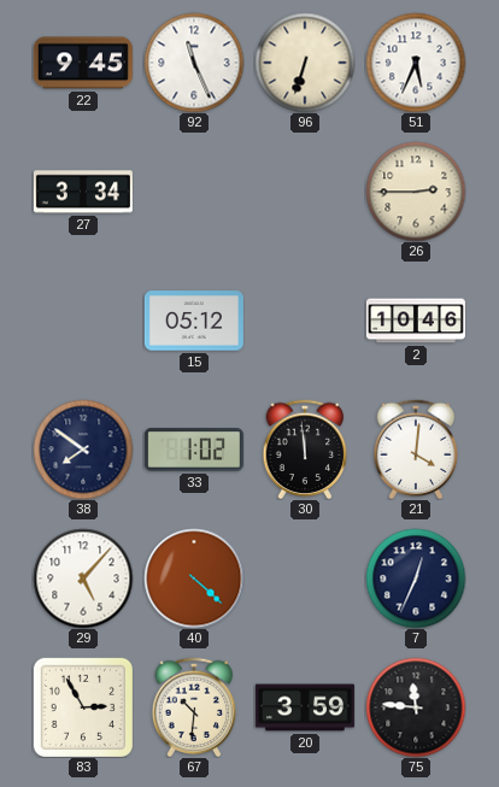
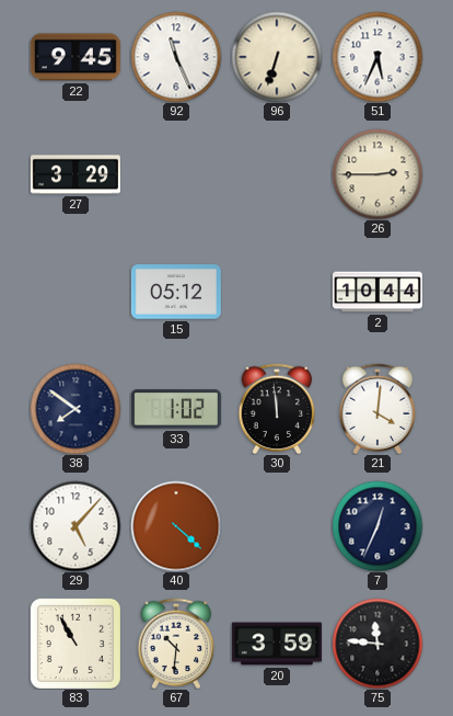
27: 3:34 -> 3:29
2: 10:46 -> 10:44
83: 2:55 -> 10:55
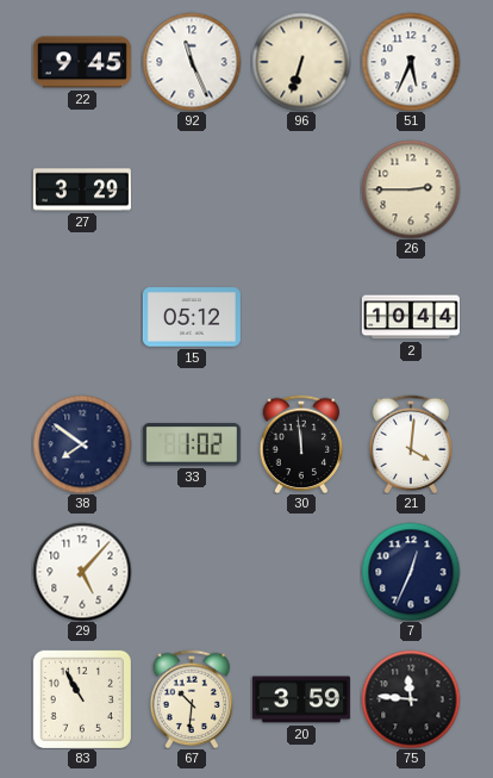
40: 4:22 -> none
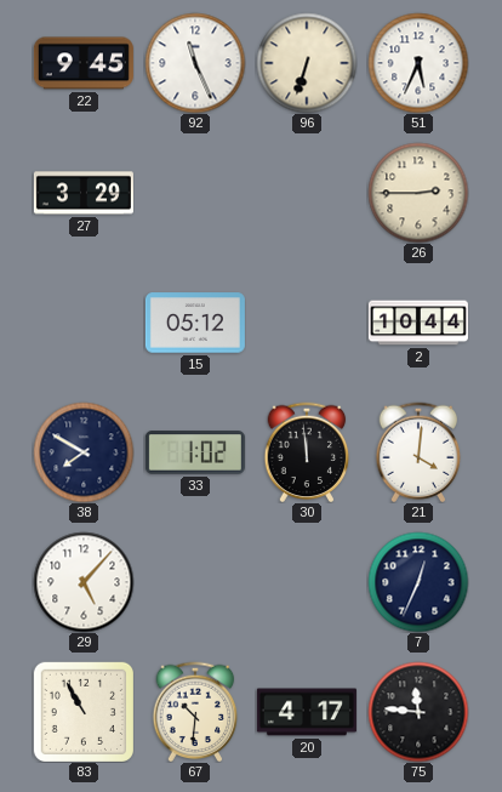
38: 7:51 -> 7:50
20: 3:59 -> 4:17
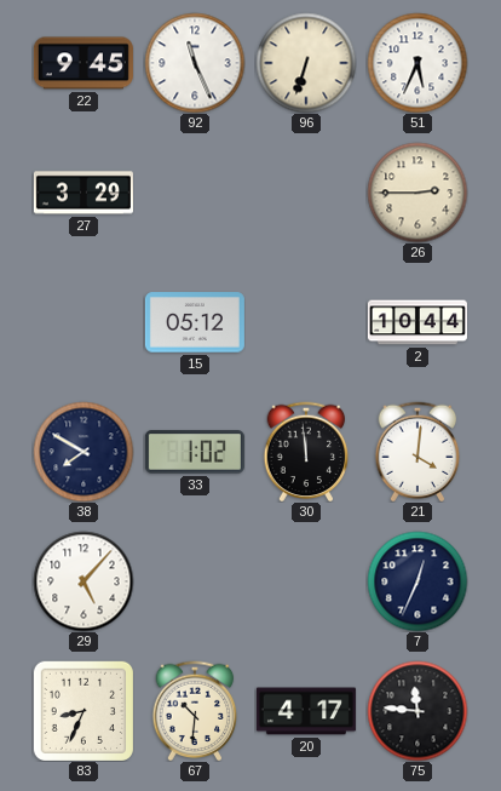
83: 10:55 -> 8:34
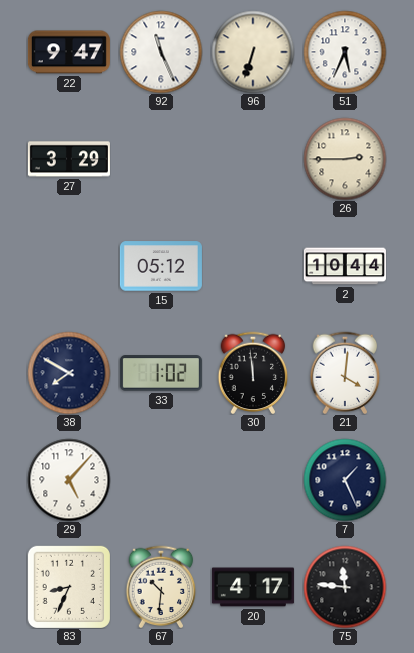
22: 9:45 -> 9:47
7: 12:34 -> 1:26
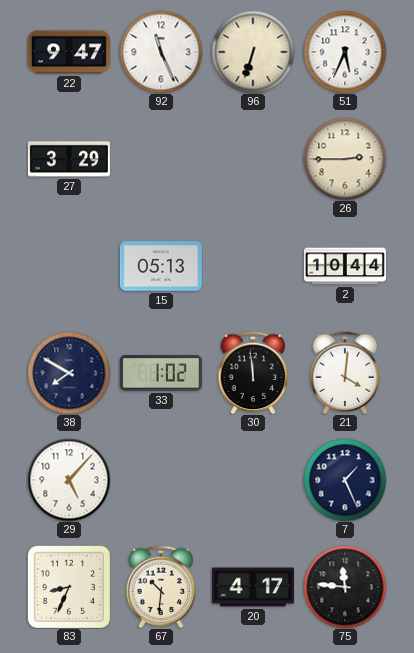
15: 05:12 -> 05:13
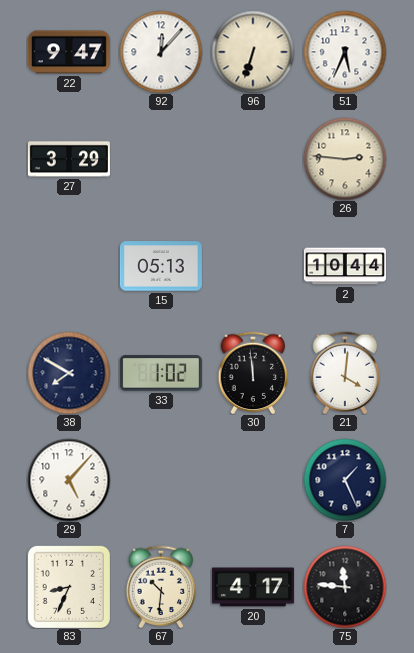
92: 11:26 -> 12:07
26: 2:45 -> 2:46
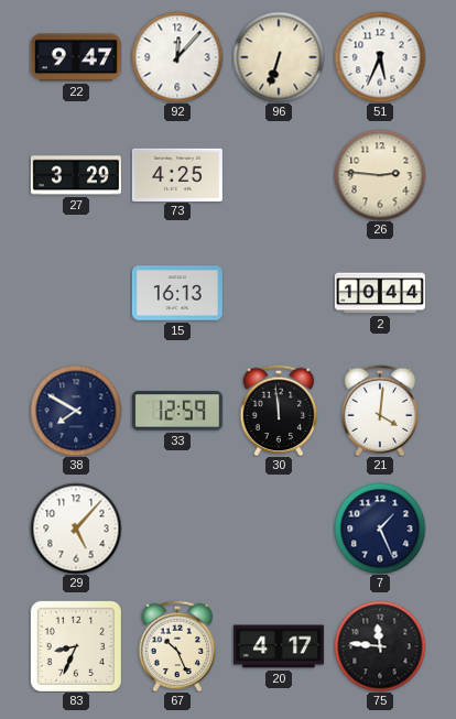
73: none -> 4:25
15: 05:13 -> 16:13
33: 1:02 -> 12:59
67: 10:31 -> 10:26
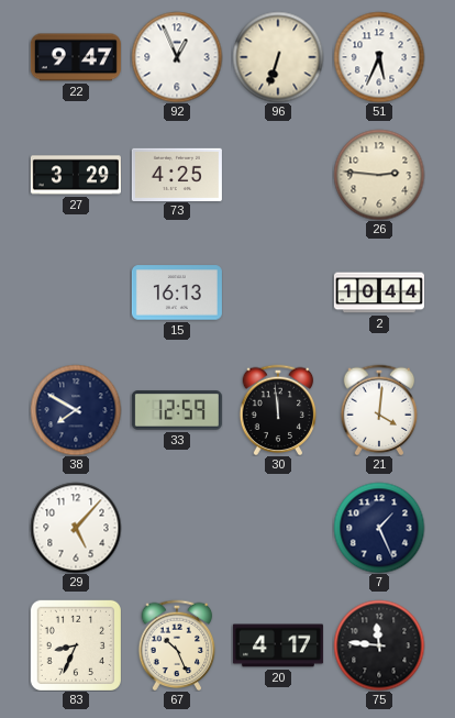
92: 12:07 -> 12:56
